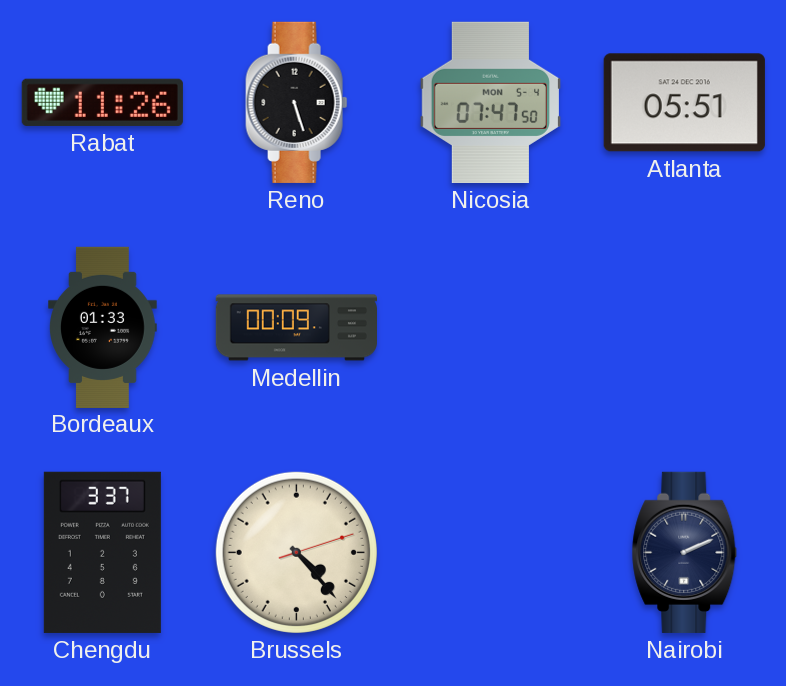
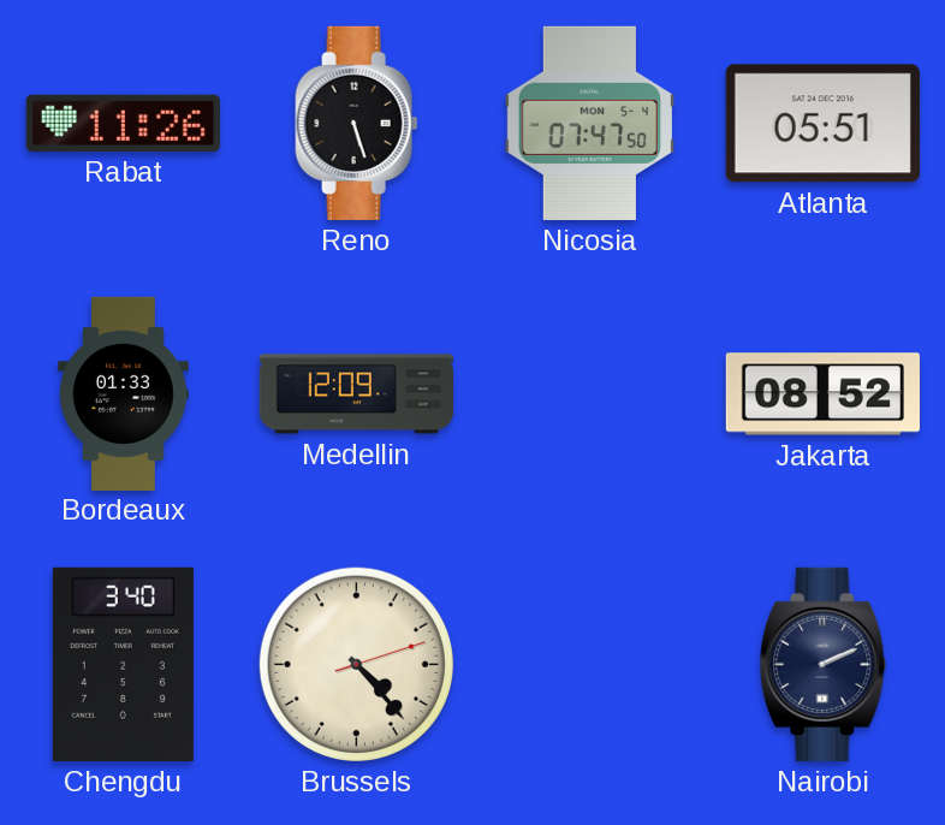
Medellin: 00:09 -> 12:09
Jakarta: none -> 08:52
Chengdu: 3:37 -> 3:40
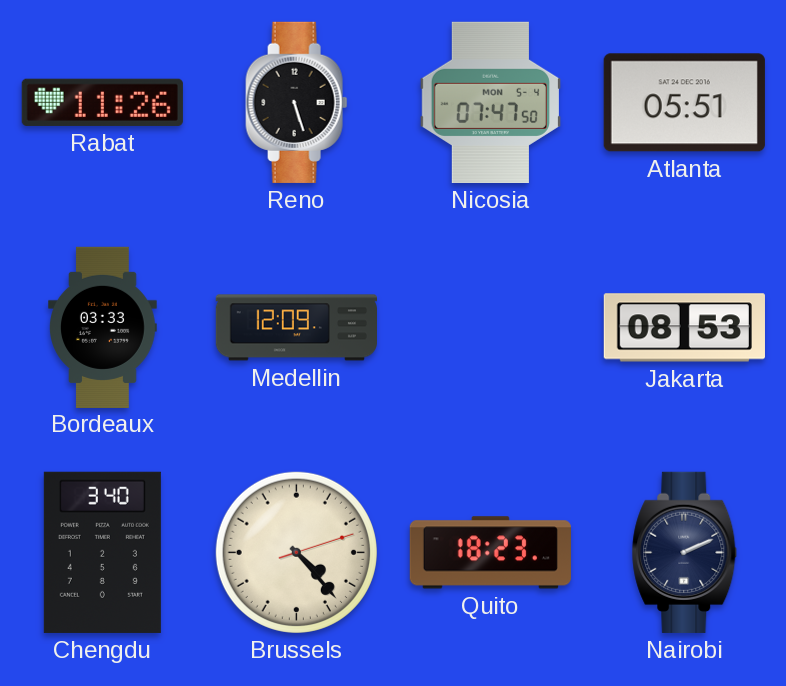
Bordeaux: 01:33 -> 03:33
Jakarta: 08:52 -> 08:53
Quito: none -> 18:23
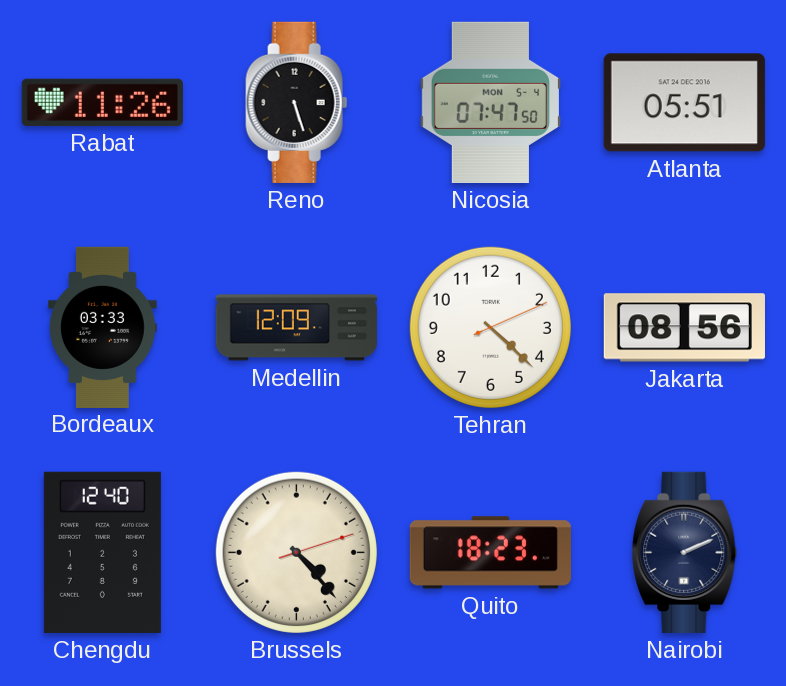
Tehran: none -> 4:22
Jakarta: 08:53 -> 08:56
Chengdu: 3:40 -> 12:40
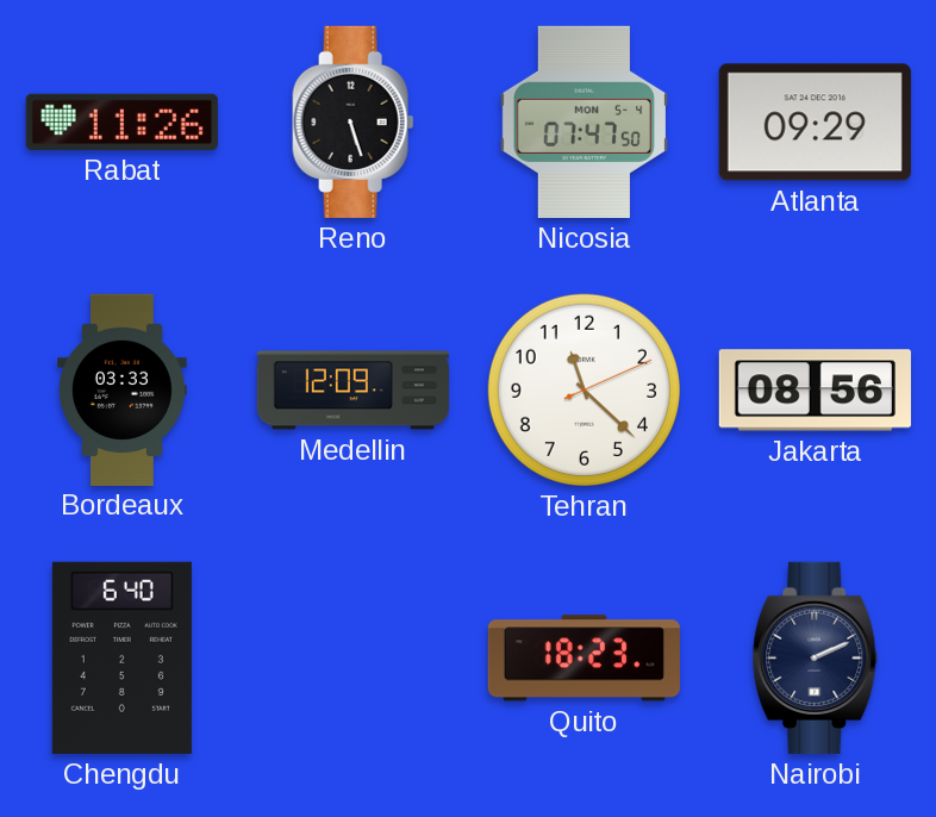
Atlanta: 05:51 -> 09:29
Tehran: 4:22 -> 11:22
Chengdu: 12:40 -> 6:40
Brussels: 4:23 -> none
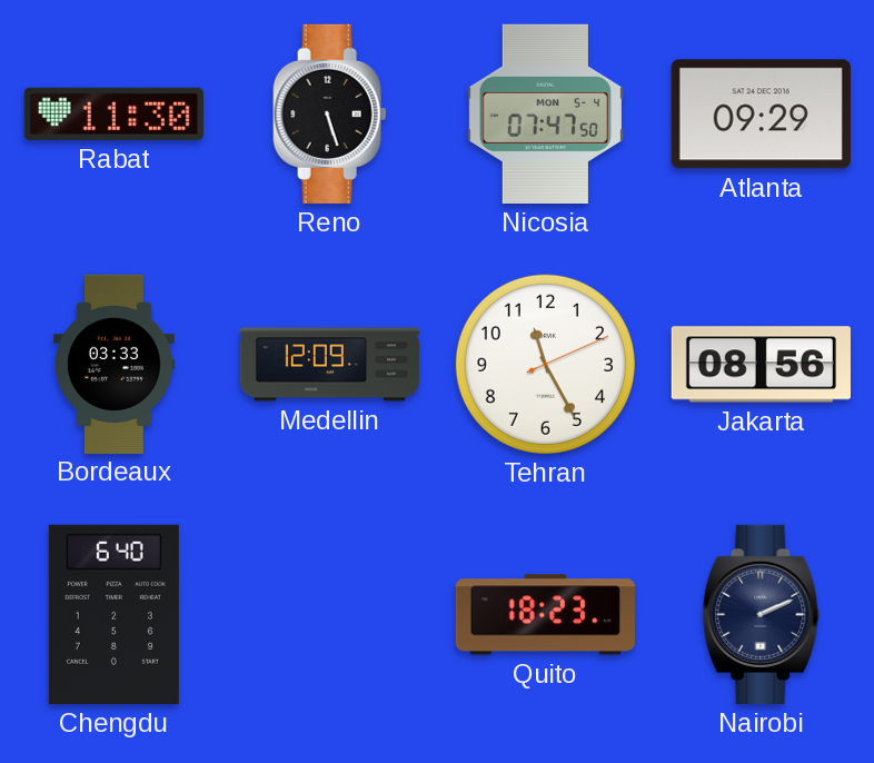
Rabat: 11:26 -> 11:30
Tehran: 11:22 -> 11:25
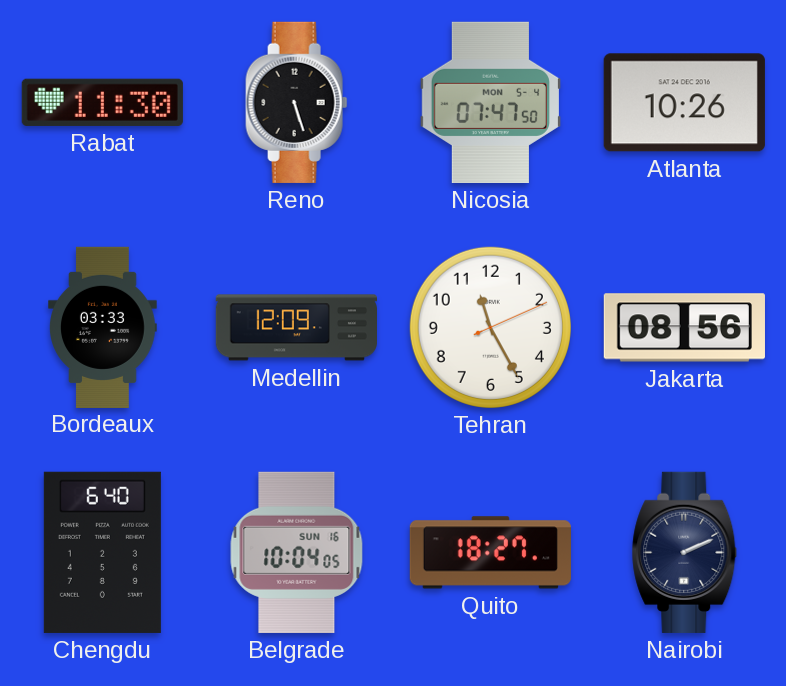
Atlanta: 09:29 -> 10:26
Belgrade: none -> 10:04
Quito: 18:23 -> 18:27
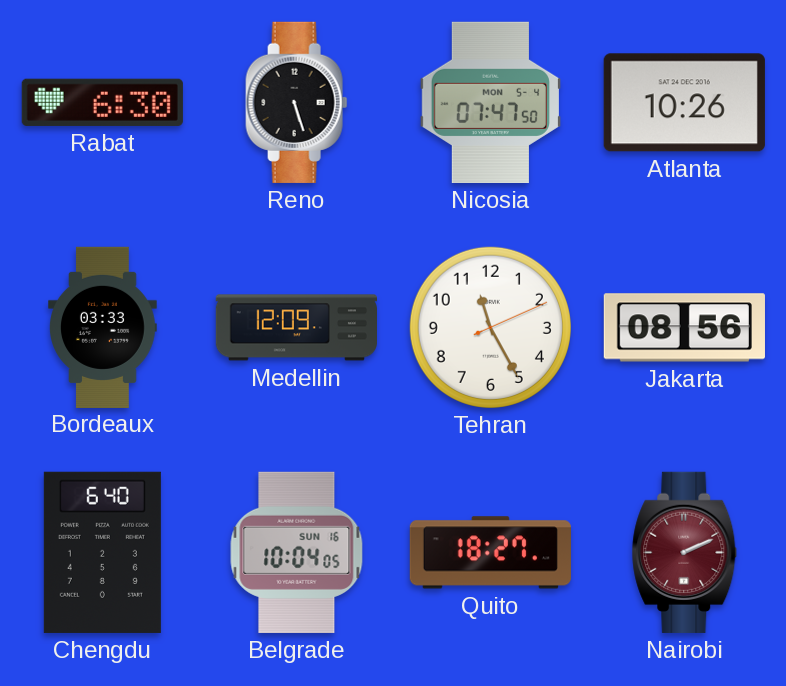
Rabat: 11:30 -> 6:30
Nairobi dial: navy -> burgundy
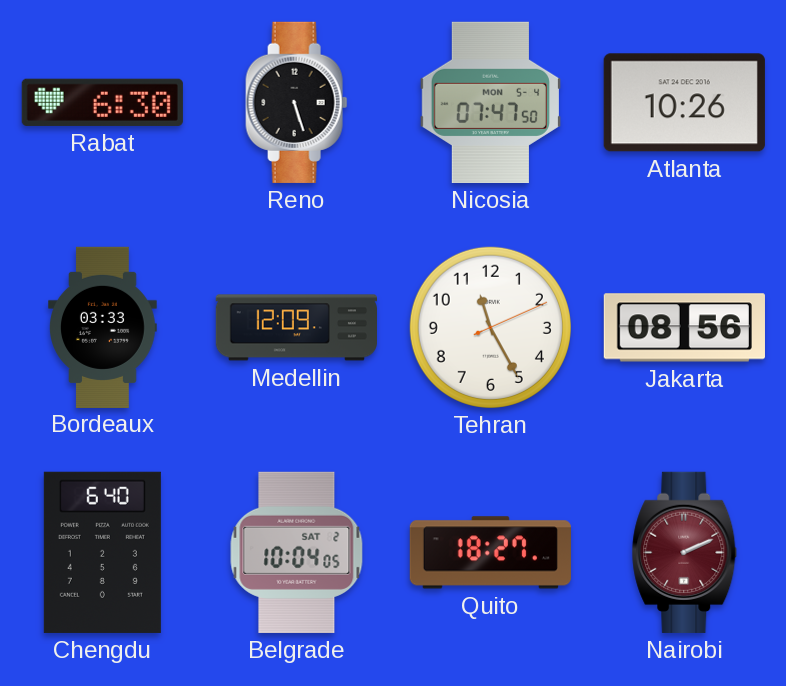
Belgrade date: SUN 16 -> SAT 2
